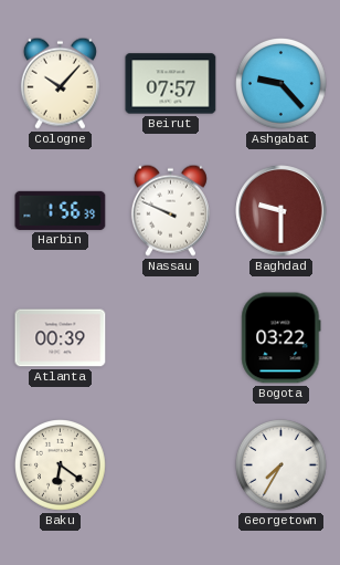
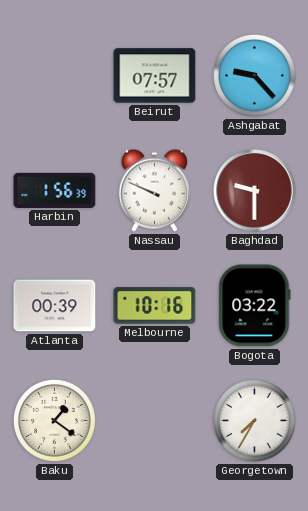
Cologne: 10:07 -> none
Melbourne: none -> 10:16
Baku: 6:21 -> 1:21
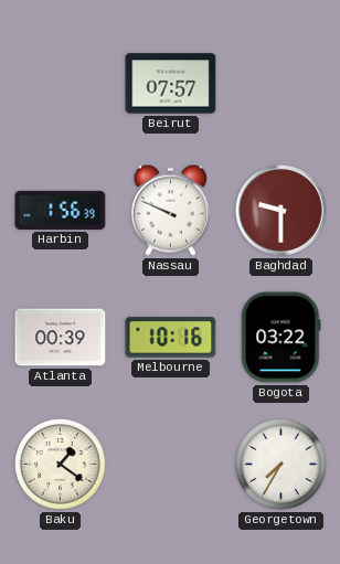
Ashgabat: 9:23 -> none
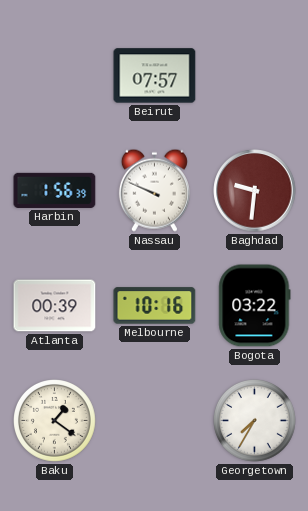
Baghdad: 9:30 -> 9:31
